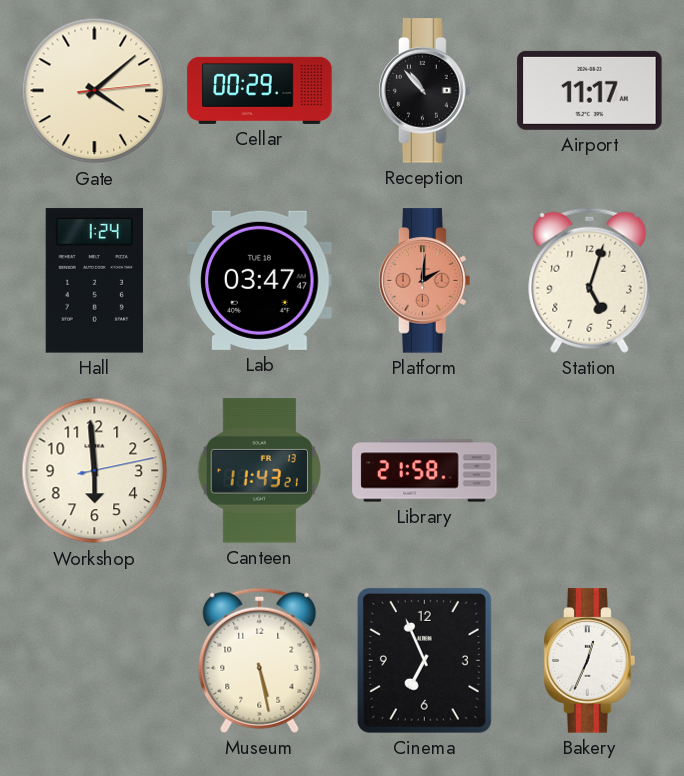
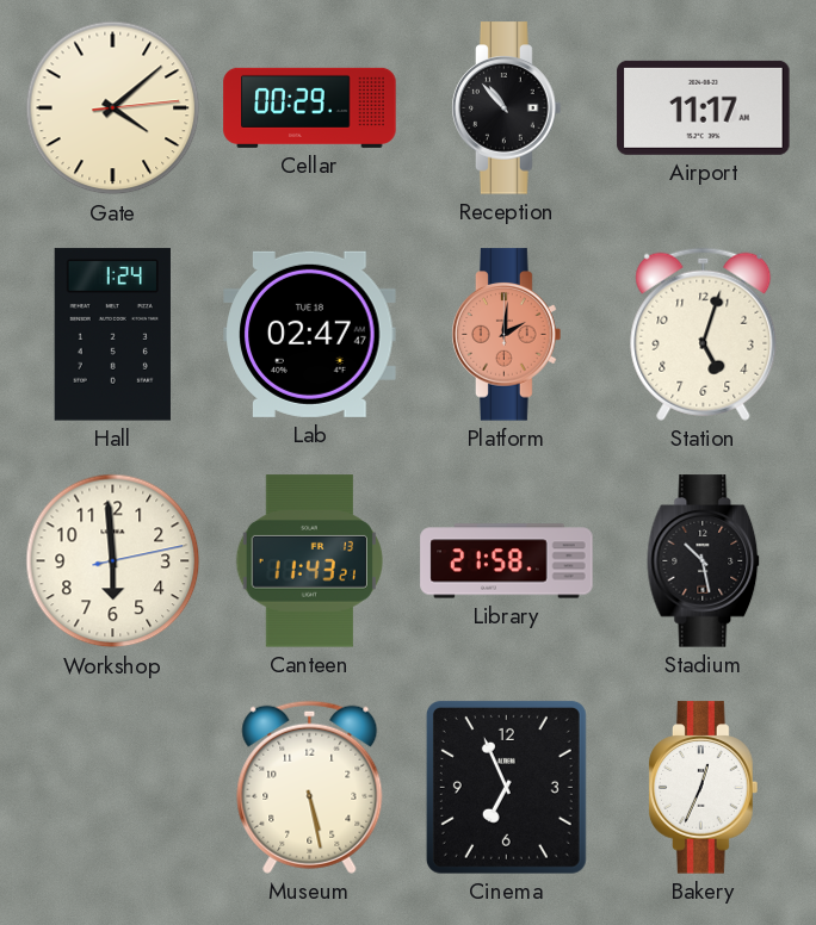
Lab: 03:47 -> 02:47
Stadium: none -> 10:28
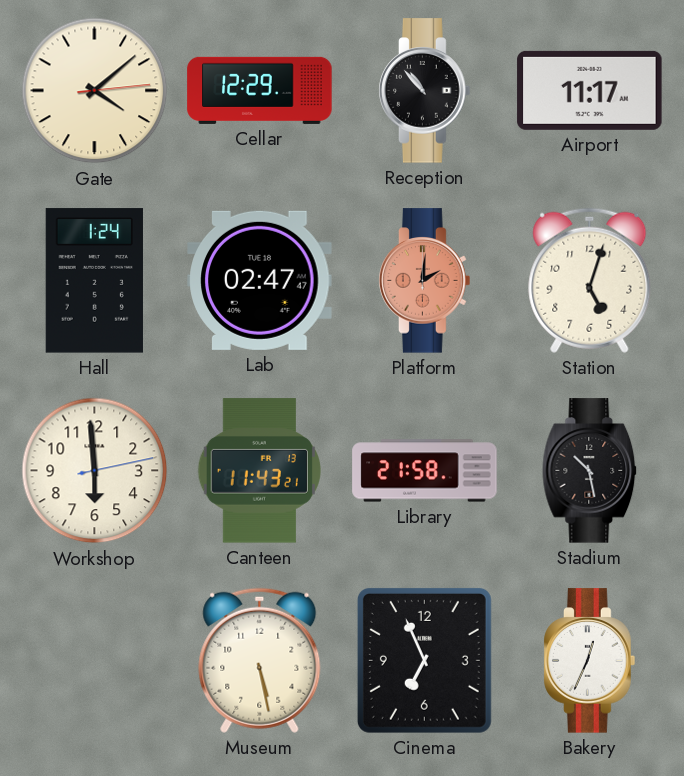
Cellar: 00:29 -> 12:29
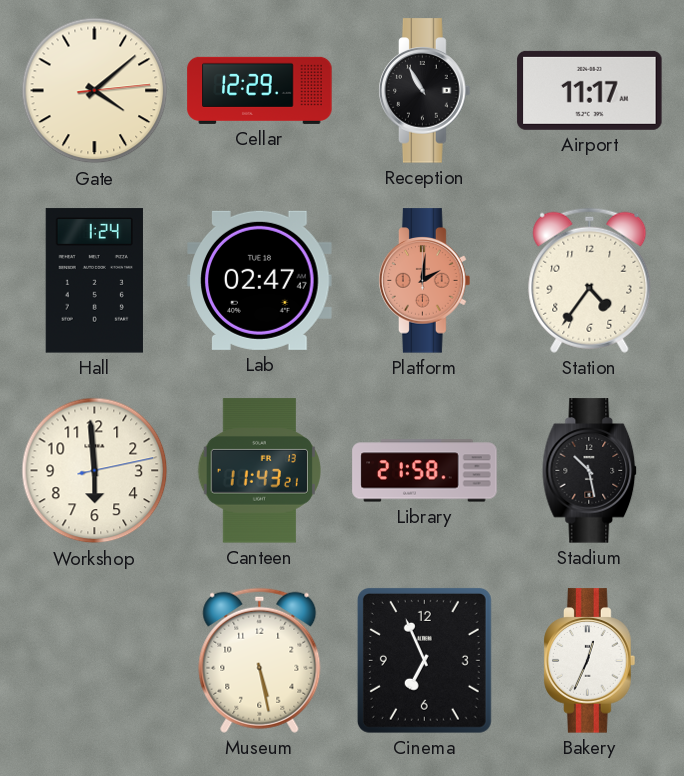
Reception: 10:53 -> 10:55
Station: 5:03 -> 4:36
